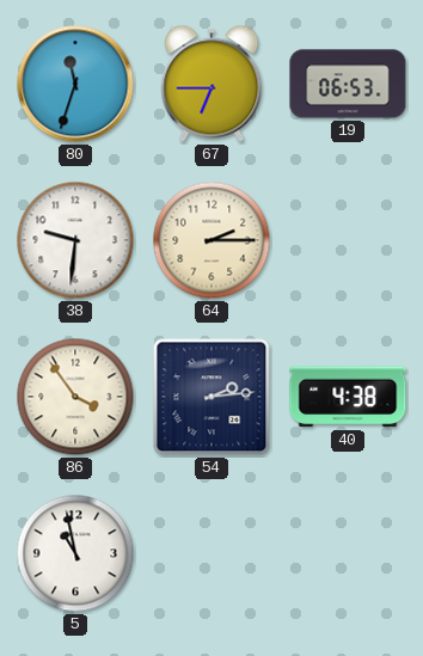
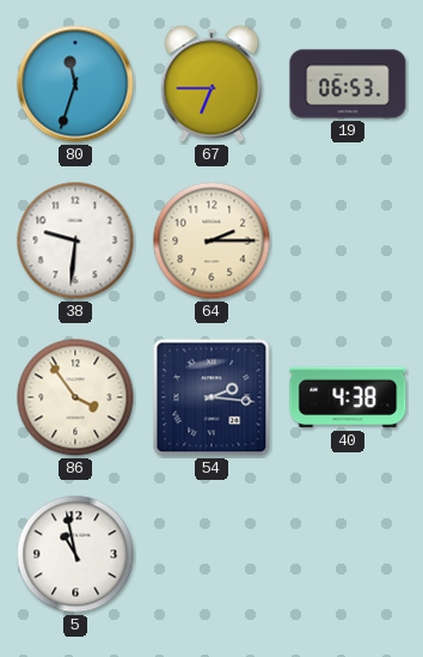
54: 2:14 -> 2:16
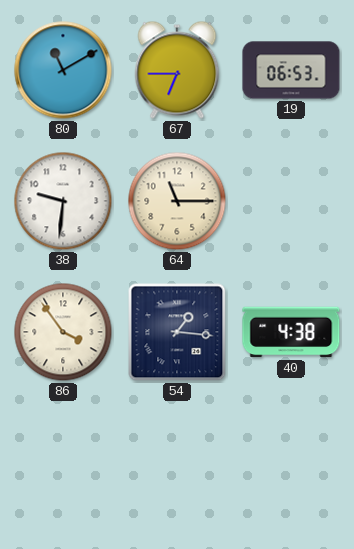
80: 11:33 -> 11:10
64: 2:15 -> 11:15
54: 2:16 -> 1:16
5: 10:58 -> none
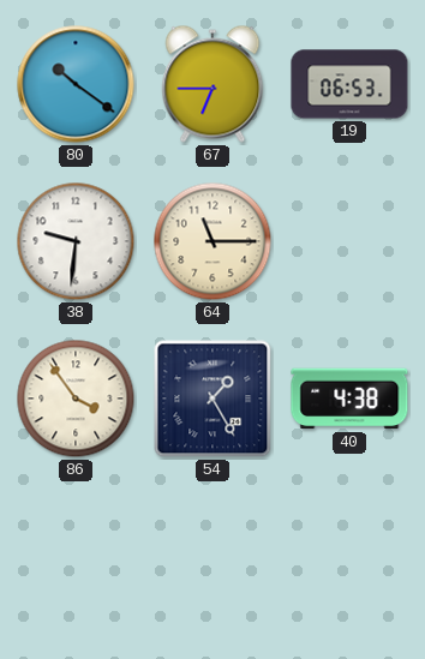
80: 11:10 -> 10:21
54: 1:16 -> 1:25
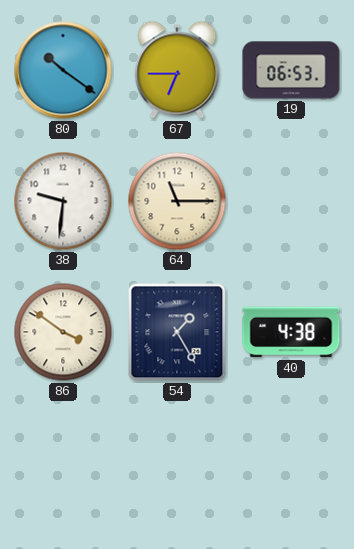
86: 3:54 -> 3:51
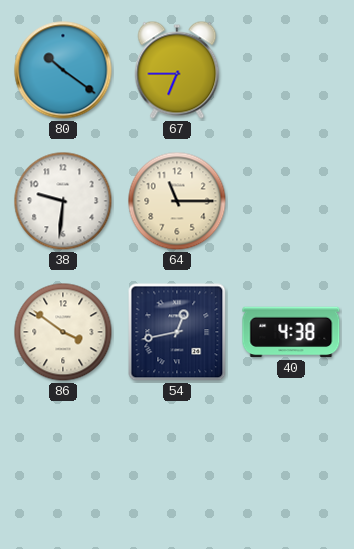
19: 06:53 -> none
54: 1:25 -> 12:43
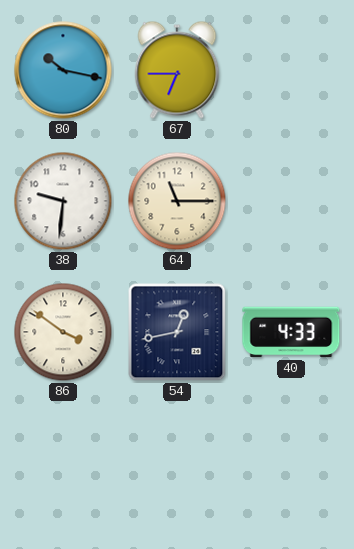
80: 10:21 -> 10:17
40: 4:38 -> 4:33
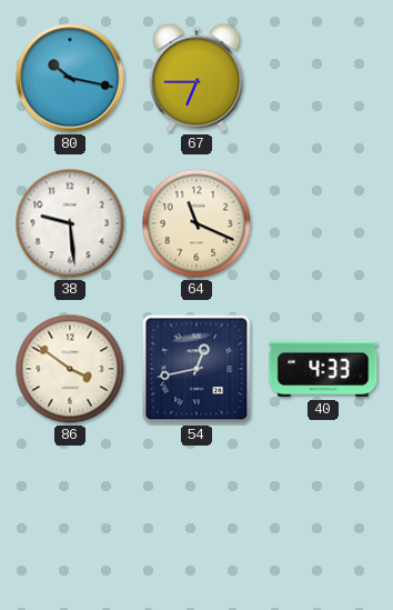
38: 9:31 -> 9:29
64: 11:15 -> 11:19
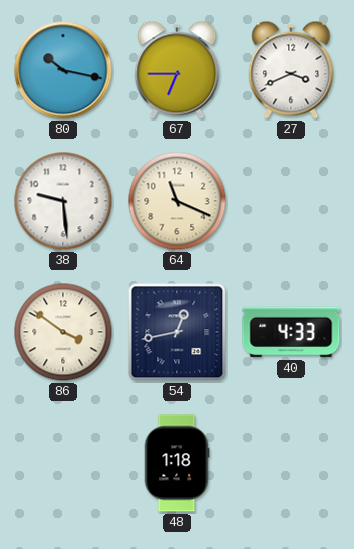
27: none -> 3:41
48: none -> 1:18
